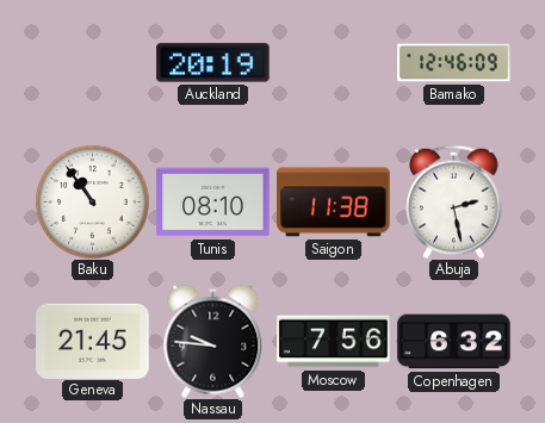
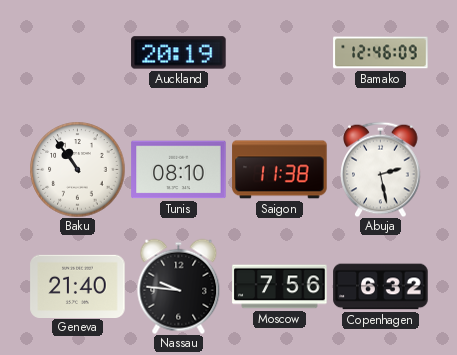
Geneva: 21:45 -> 21:40
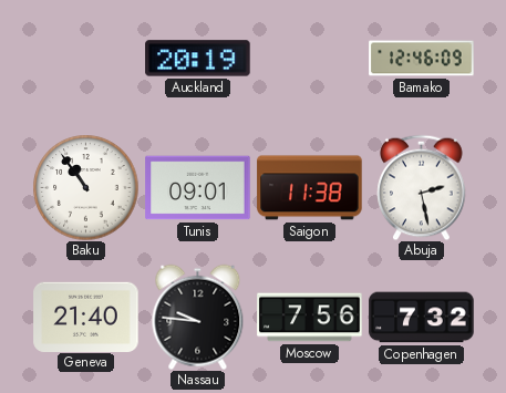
Tunis: 08:10 -> 09:01
Copenhagen: 6:32 -> 7:32
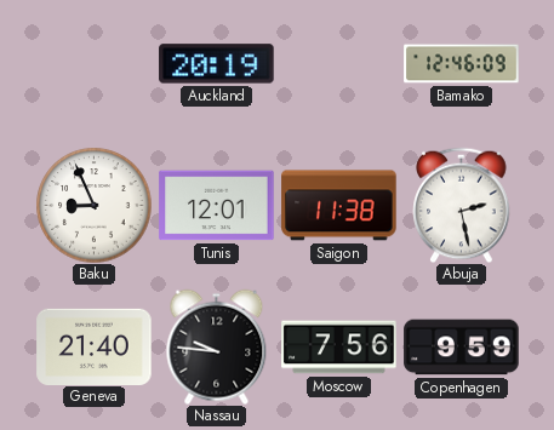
Baku: 10:54 -> 8:56
Tunis: 09:01 -> 12:01
Copenhagen: 7:32 -> 9:59
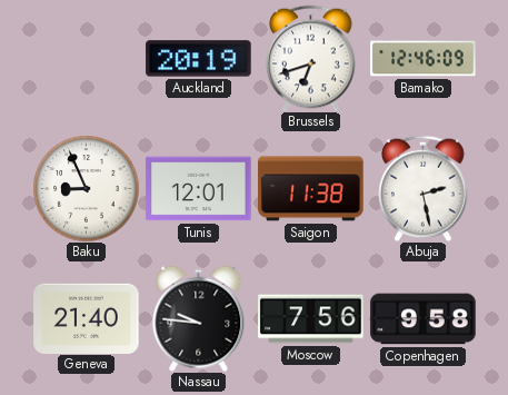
Brussels: none -> 6:42
Copenhagen: 9:59 -> 9:58
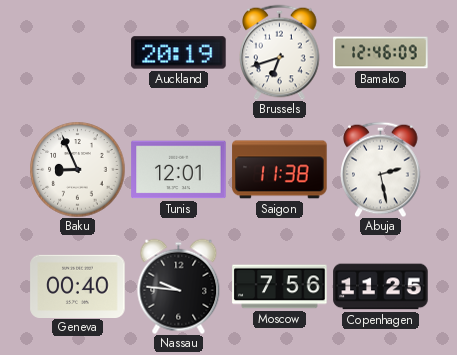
Geneva: 21:40 -> 00:40
Copenhagen: 9:58 -> 11:25
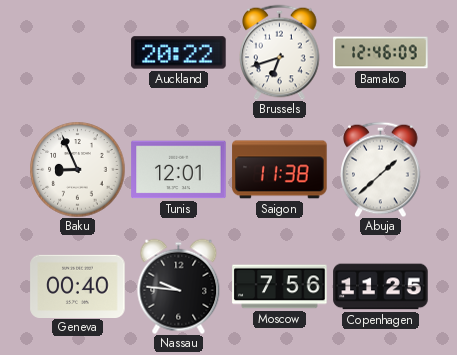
Auckland: 20:19 -> 20:22
Abuja: 2:28 -> 1:38
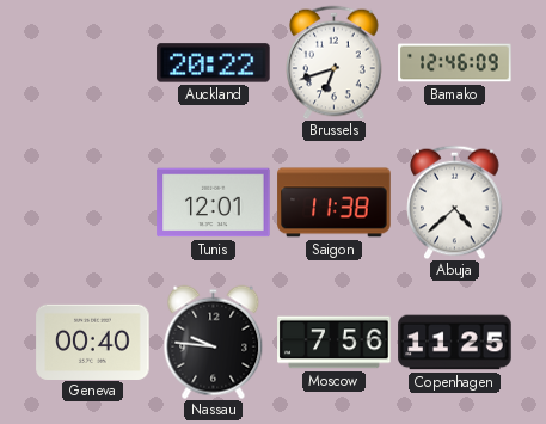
Baku: 8:56 -> none
Abuja: 1:38 -> 4:38
